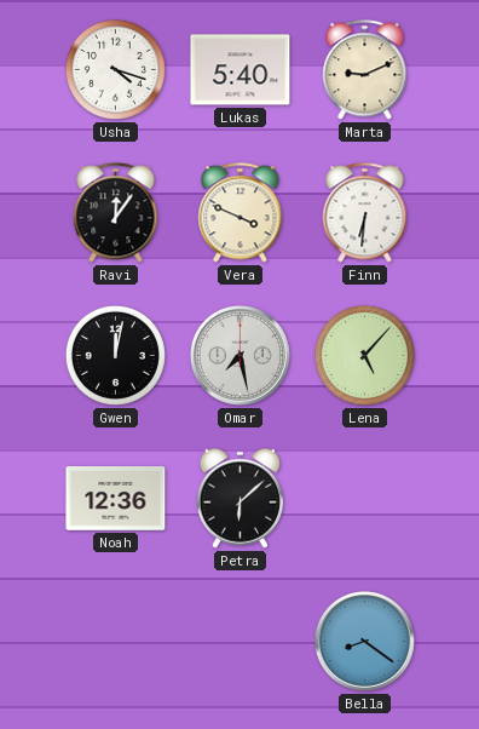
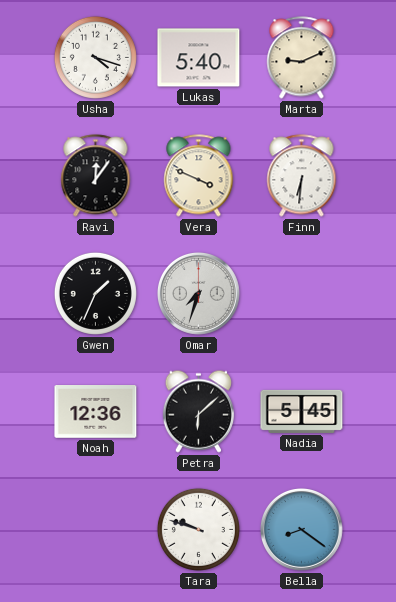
Gwen: 12:02 -> 1:34
Omar: 7:28 -> 7:33
Lena: 5:07 -> none
Nadia: none -> 5:45
Tara: none -> 9:48
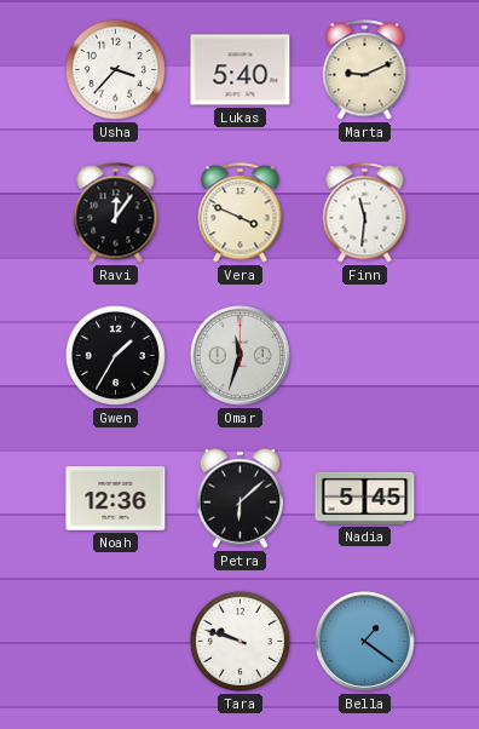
Usha: 4:18 -> 3:37
Finn: 6:31 -> 11:31
Gwen: 1:34 -> 1:35
Omar: 7:33 -> 11:33
Bella: 8:21 -> 1:21
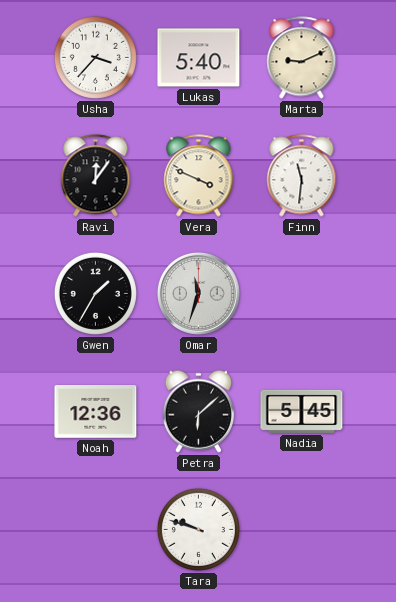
Bella: 1:21 -> none
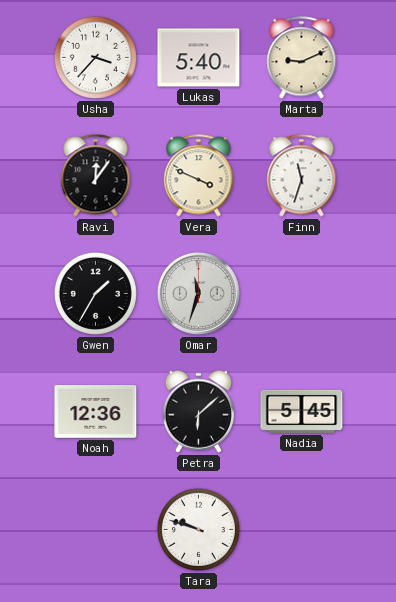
Finn: 11:31 -> 11:33
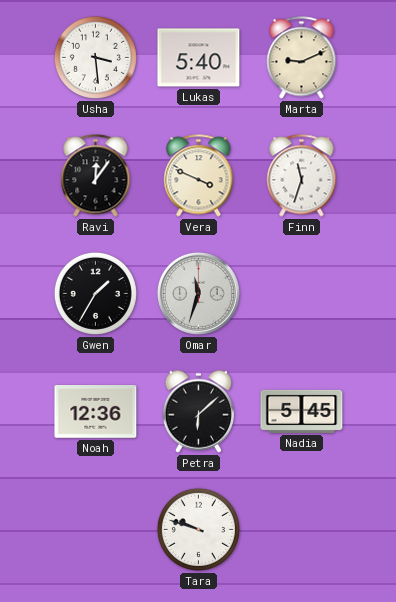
Usha: 3:37 -> 3:29
